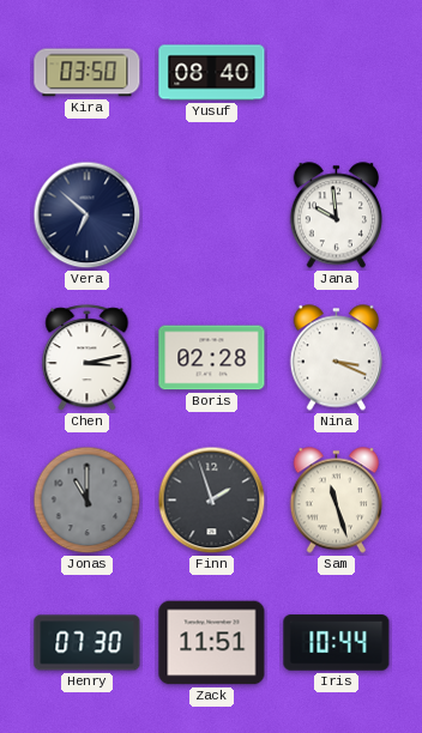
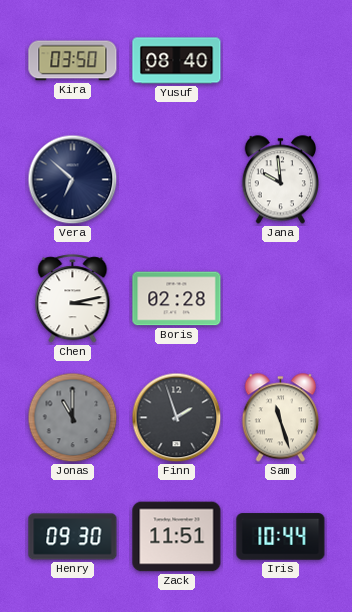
Nina: 3:19 -> none
Henry: 07:30 -> 09:30
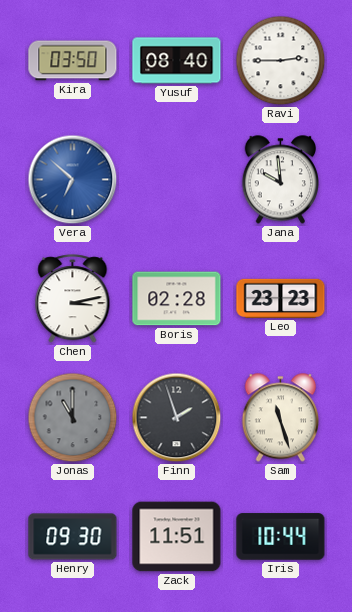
Ravi: none -> 2:45
Vera dial: navy -> blue
Leo: none -> 23:23
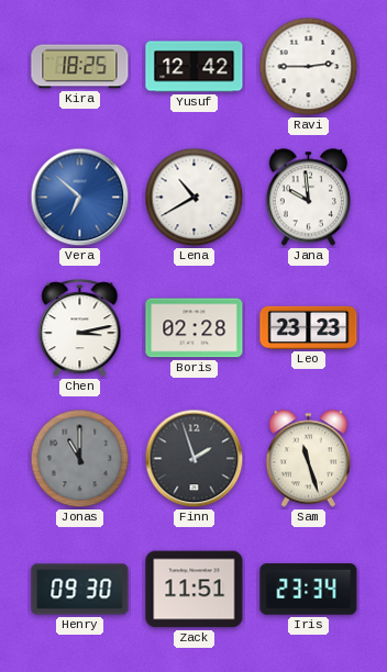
Kira: 03:50 -> 18:25
Yusuf: 08:40 -> 12:42
Lena: none -> 10:40
Iris: 10:44 -> 23:34
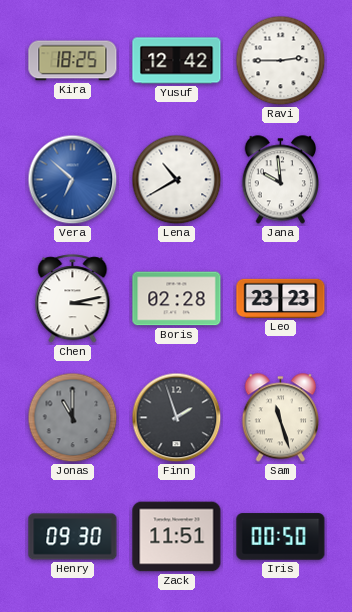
Iris: 23:34 -> 00:50
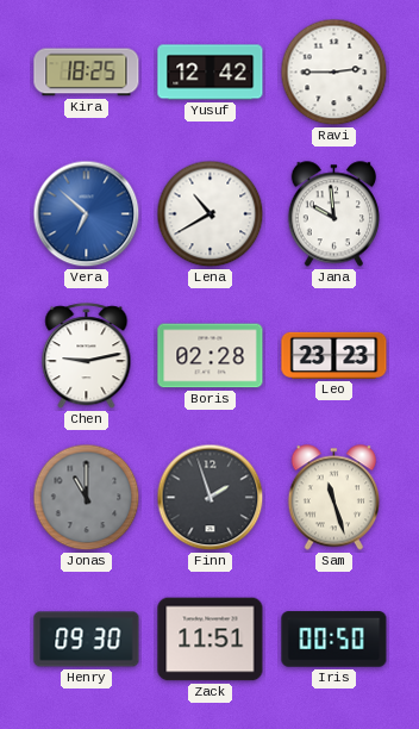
Chen: 3:13 -> 9:13
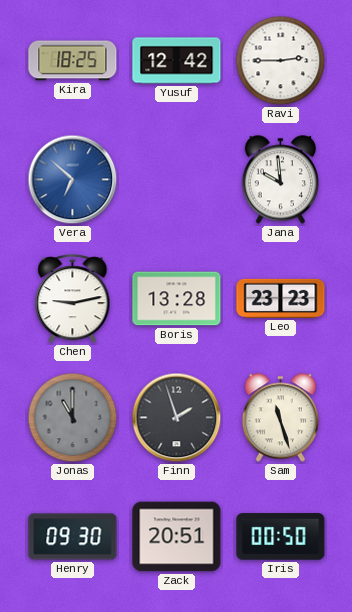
Lena: 10:40 -> none
Boris: 02:28 -> 13:28
Zack: 11:51 -> 20:51
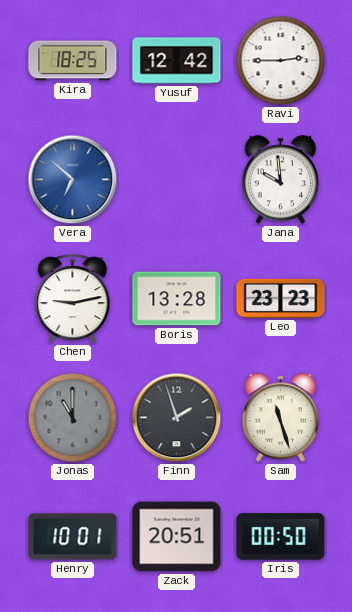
Henry: 09:30 -> 10:01
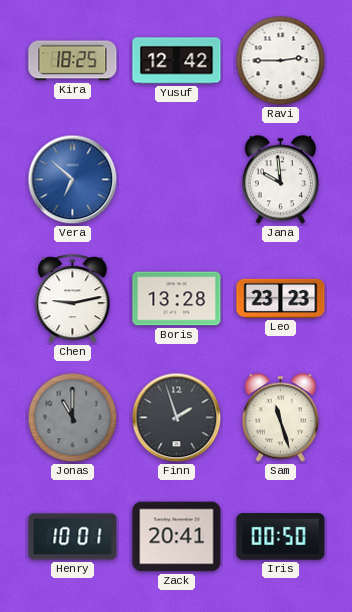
Zack: 20:51 -> 20:41
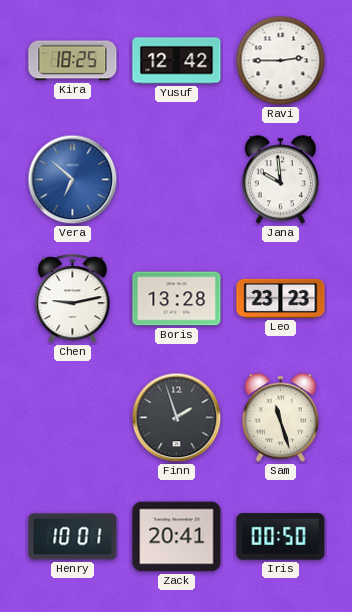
Jonas: 11:00 -> none
